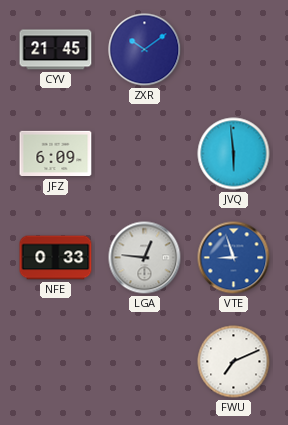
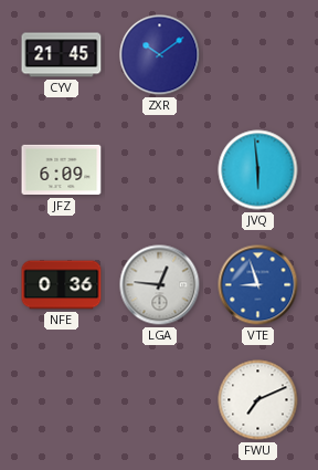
NFE: 0:33 -> 0:36
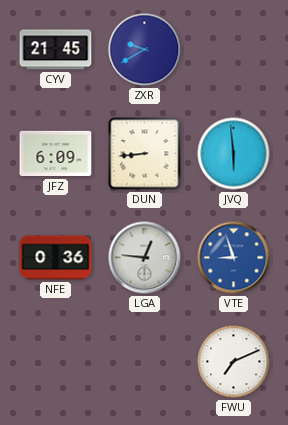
ZXR: 10:09 -> 9:40
DUN: none -> 8:44
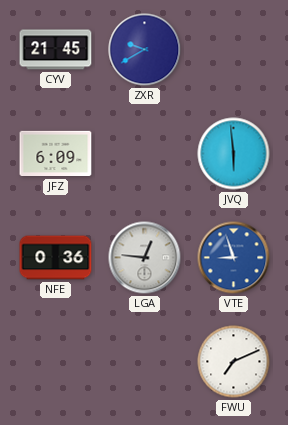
DUN: 8:44 -> none
